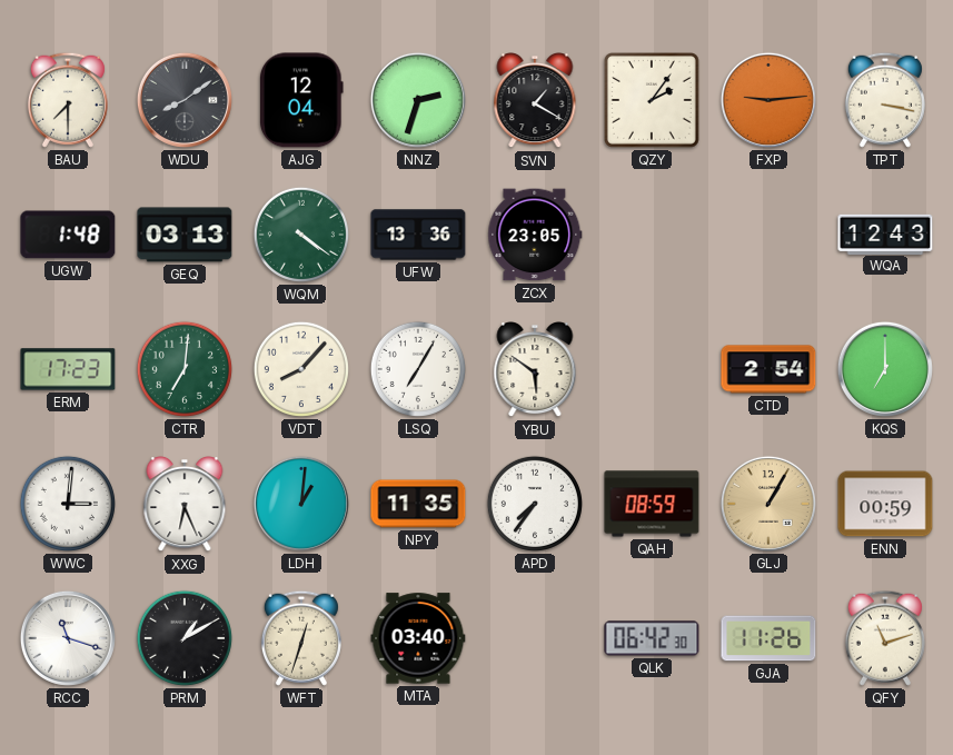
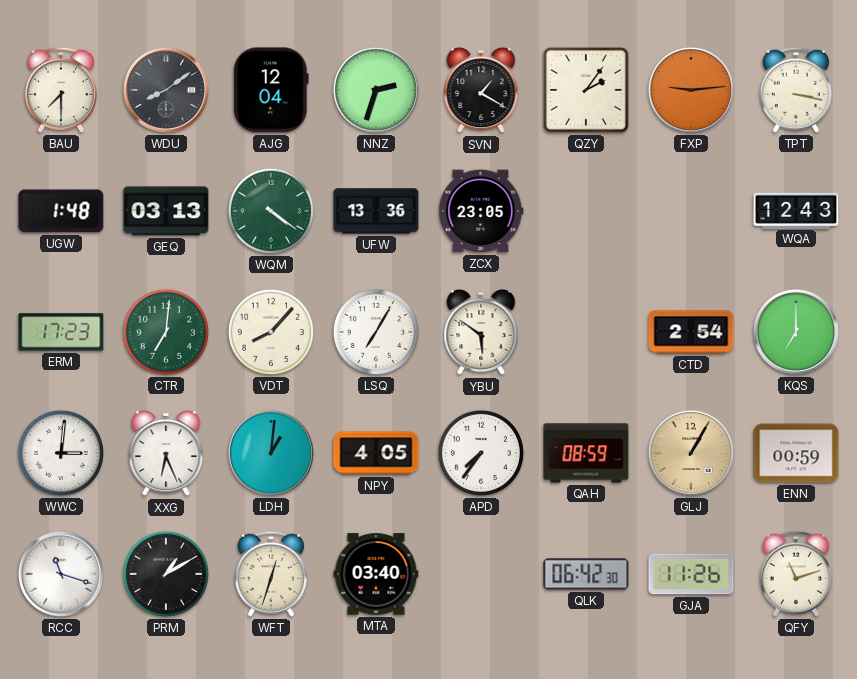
NPY: 11:35 -> 4:05
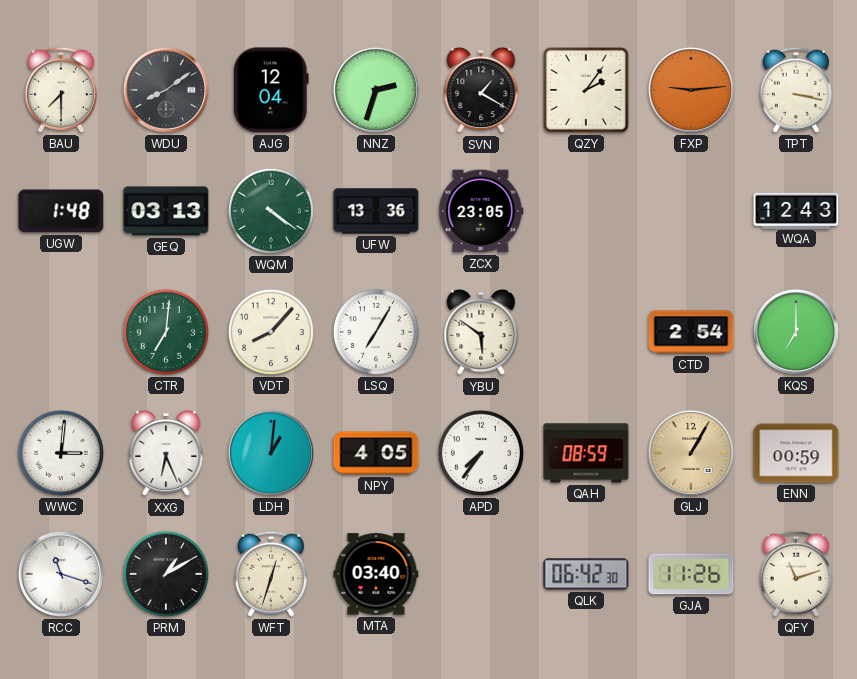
ERM: 17:23 -> none
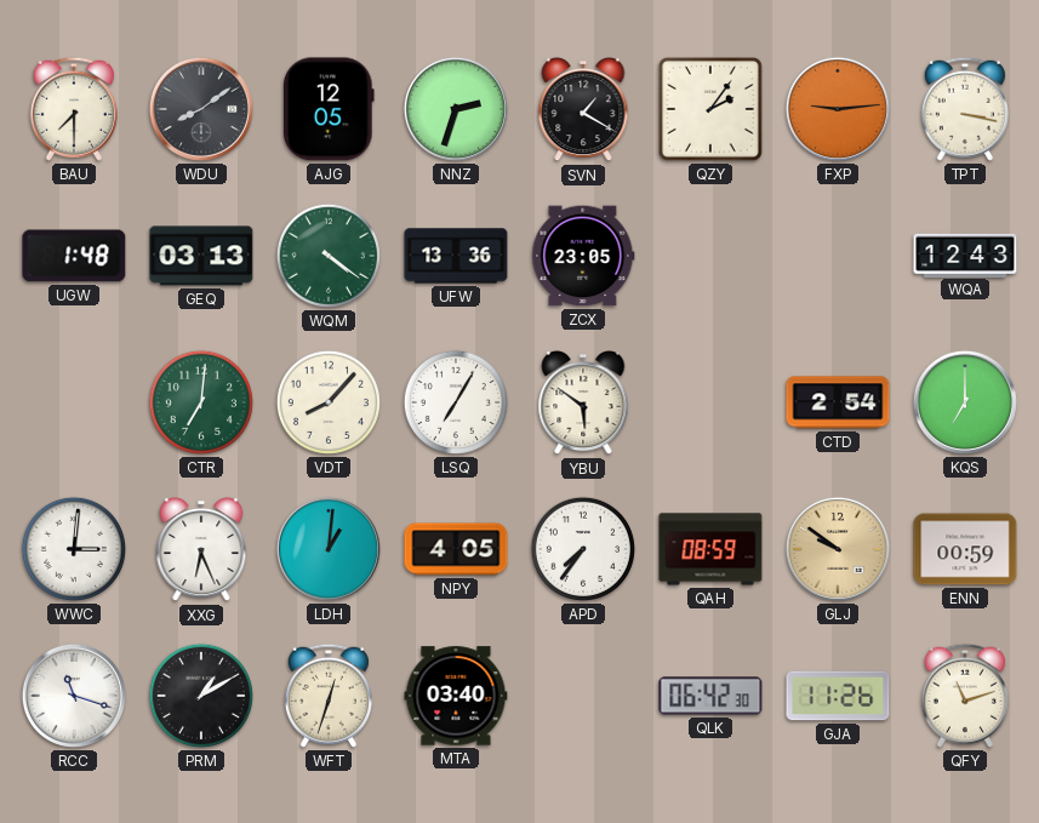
AJG: 12:04 -> 12:05
GLJ: 1:05 -> 9:51
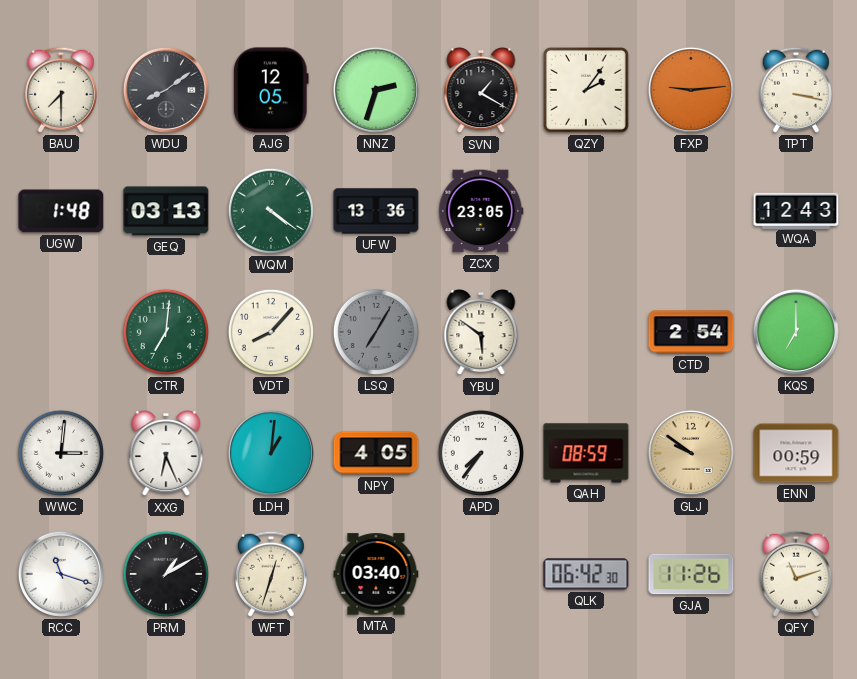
LSQ dial: white -> grey
